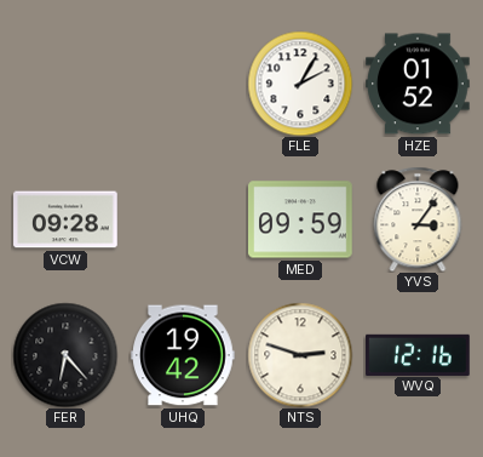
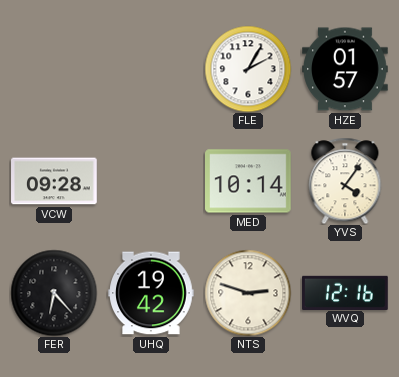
HZE: 01:52 -> 01:57
MED: 09:59 -> 10:14
YVS: 3:06 -> 4:06
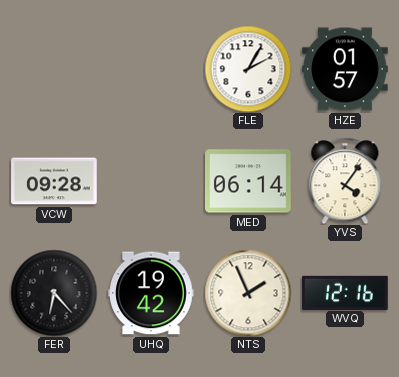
MED: 10:14 -> 06:14
NTS: 2:48 -> 1:56
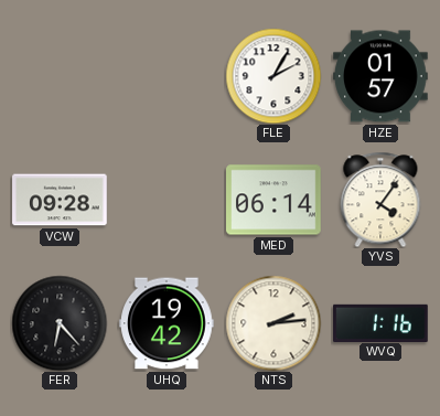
NTS: 1:56 -> 2:14
WVQ: 12:16 -> 1:16
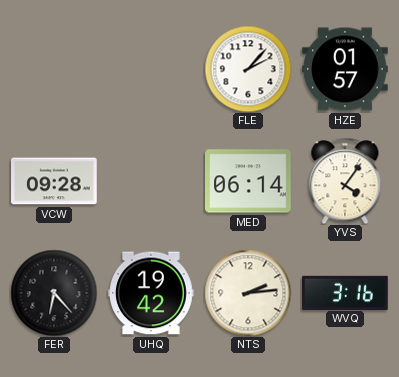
FLE: 2:05 -> 2:07
WVQ: 1:16 -> 3:16
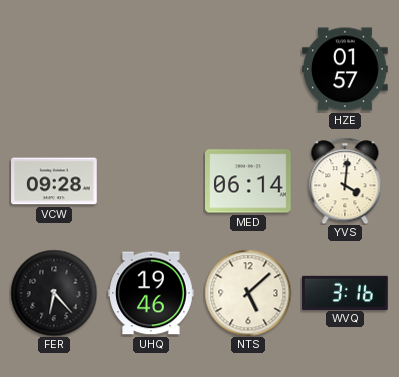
FLE: 2:07 -> none
YVS: 4:06 -> 4:01
UHQ: 19:42 -> 19:46
NTS: 2:14 -> 5:08
